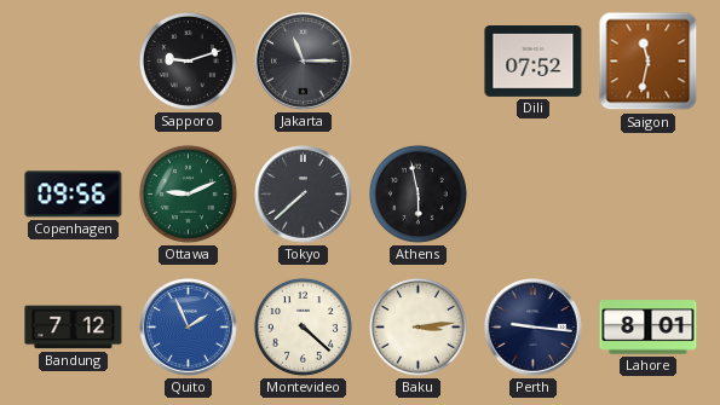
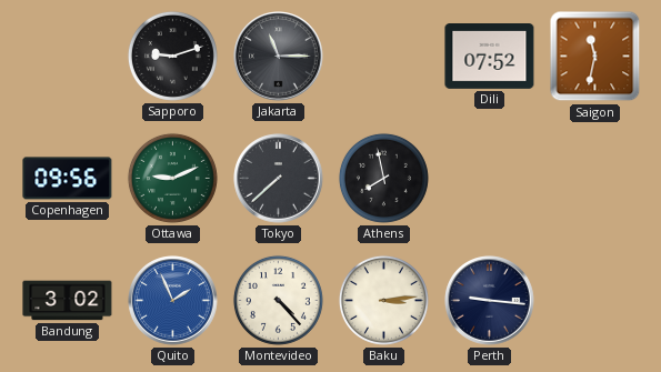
Athens: 5:58 -> 7:58
Bandung: 7:12 -> 3:02
Montevideo: 4:22 -> 4:23
Lahore: 8:01 -> none
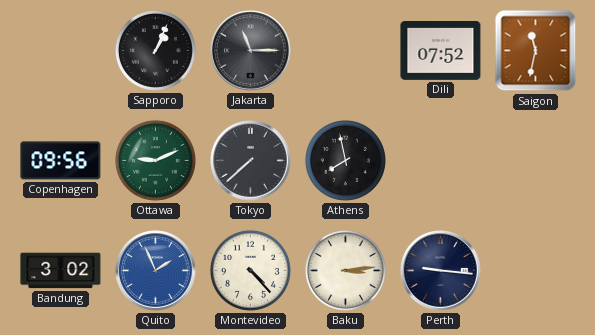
Sapporo: 9:12 -> 1:04
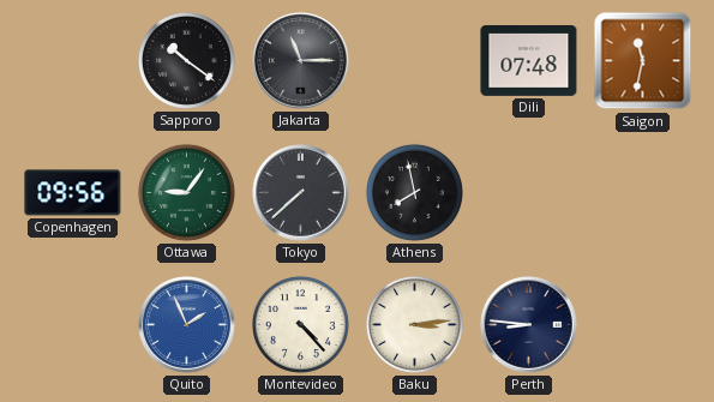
Sapporo: 1:04 -> 10:21
Dili: 07:52 -> 07:48
Ottawa: 9:11 -> 9:06
Bandung: 3:02 -> none
Perth: 9:16 -> 8:46
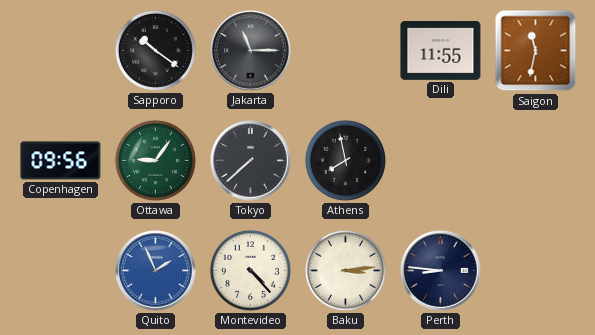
Dili: 07:48 -> 11:55
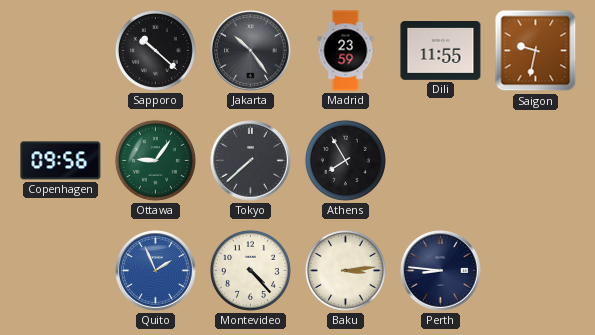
Sapporo: 10:21 -> 10:22
Jakarta: 11:15 -> 10:24
Madrid: none -> 23:59
Saigon: 11:32 -> 9:32
Athens: 7:58 -> 7:55
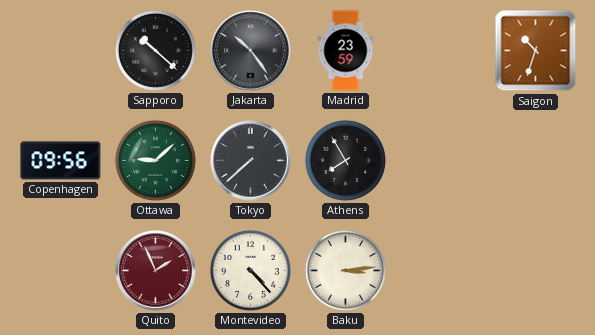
Dili: 11:55 -> none
Saigon: 9:32 -> 10:33
Ottawa: 9:06 -> 9:08
Quito dial: blue -> burgundy
Perth: 8:46 -> none
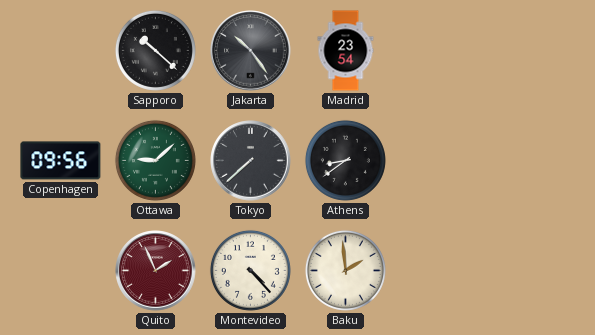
Madrid: 23:59 -> 23:54
Saigon: 10:33 -> none
Athens: 7:55 -> 8:39
Baku: 3:14 -> 1:59
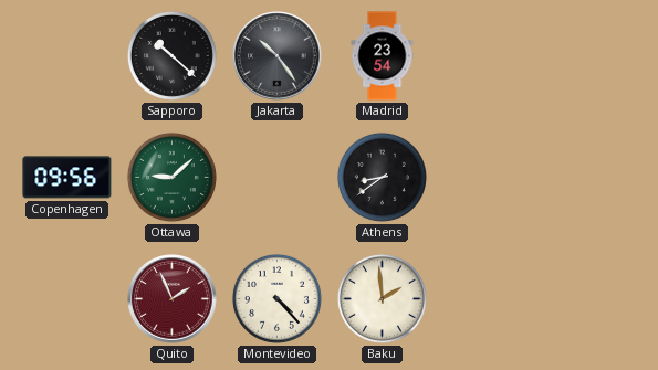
Tokyo: 7:38 -> none
